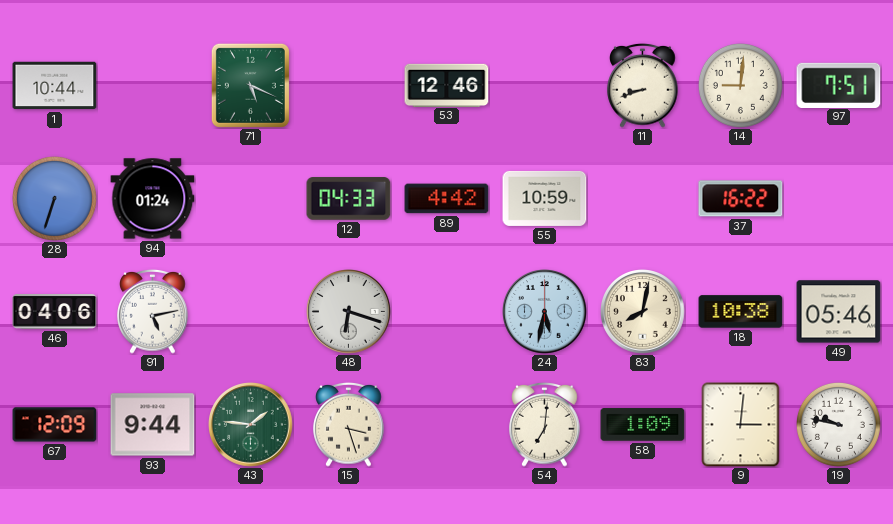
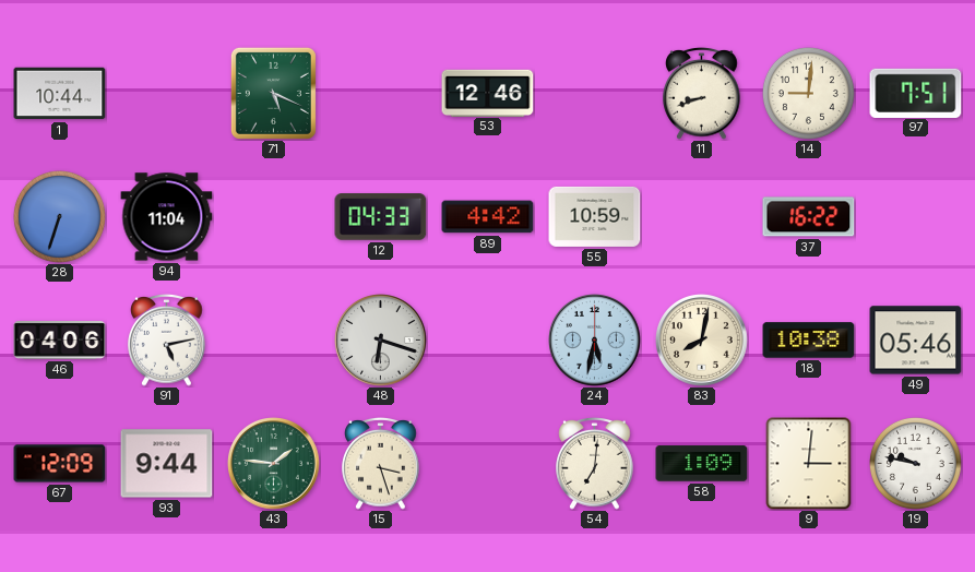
94: 01:24 -> 11:04
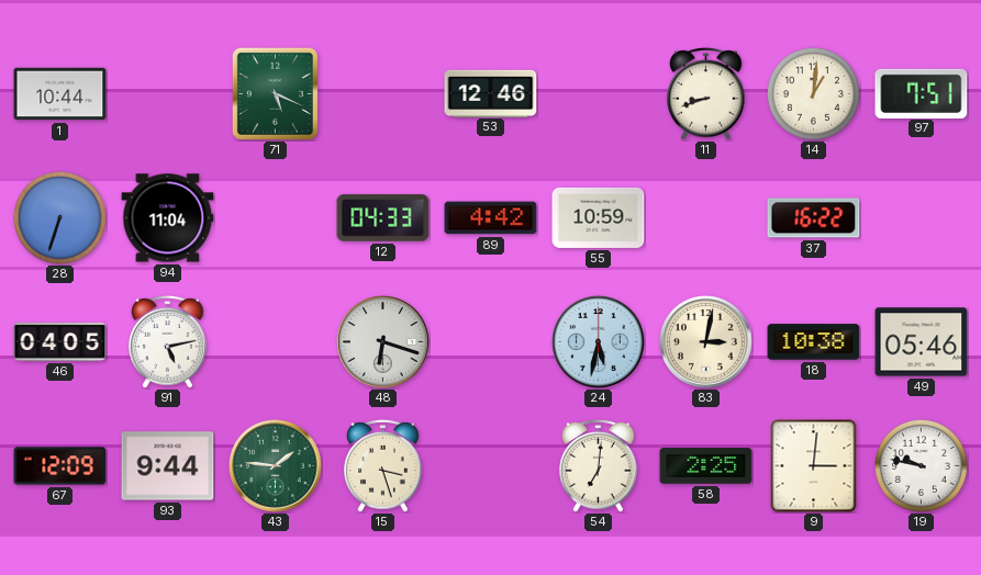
14: 9:01 -> 1:01
46: 04:06 -> 04:05
83: 8:02 -> 3:02
58: 1:09 -> 2:25
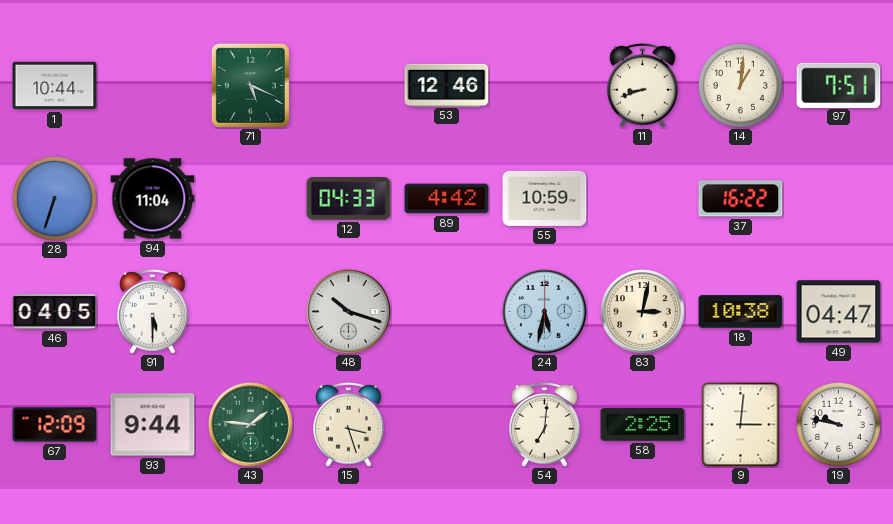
91: 5:13 -> 5:30
48: 6:18 -> 10:18
49: 05:46 -> 04:47
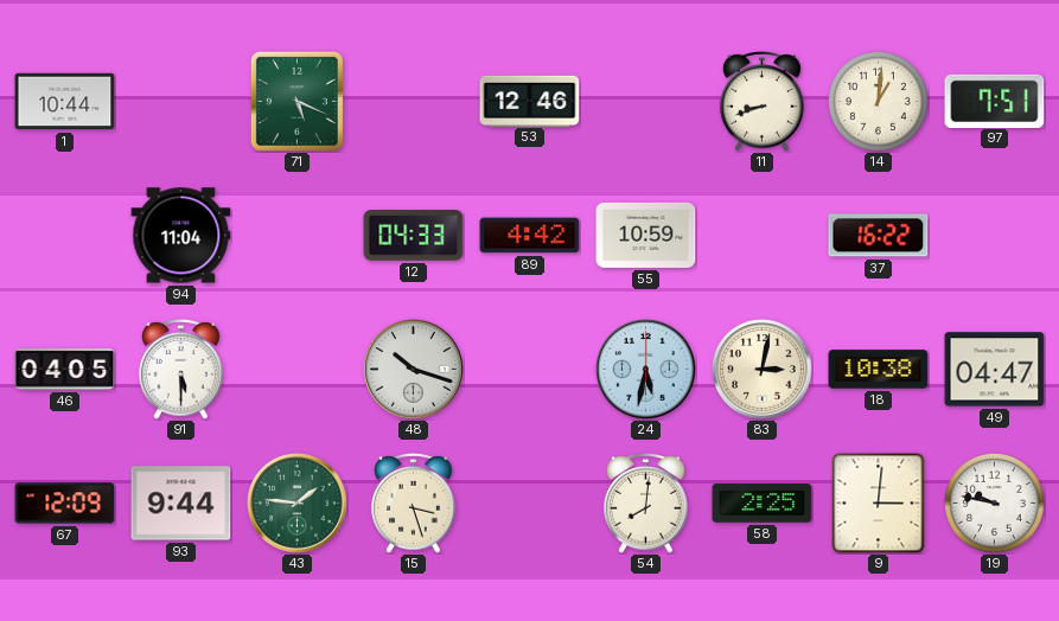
28: 6:33 -> none
54: 7:01 -> 8:01
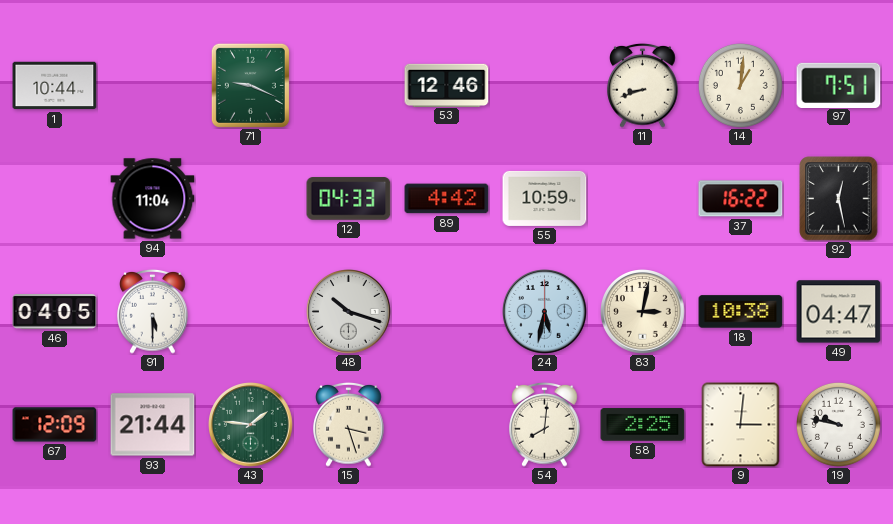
71: 5:19 -> 9:19
92: none -> 12:28
93: 9:44 -> 21:44
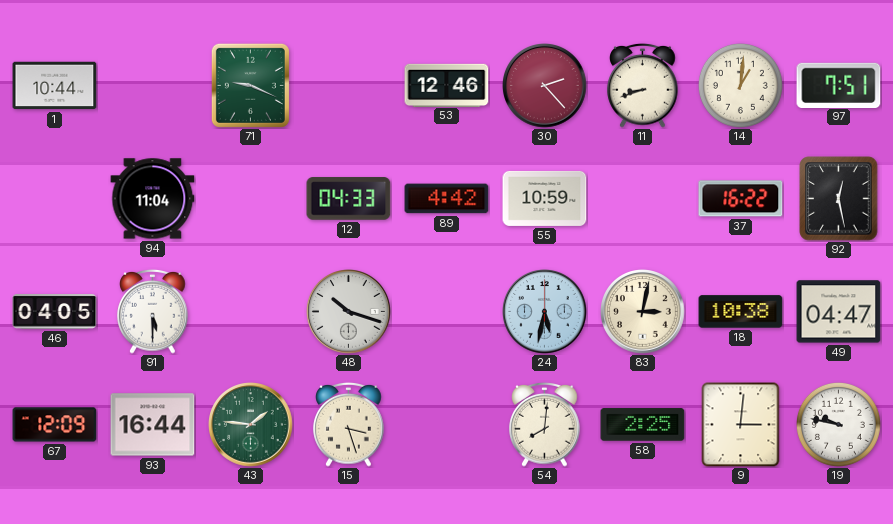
30: none -> 2:23
93: 21:44 -> 16:44
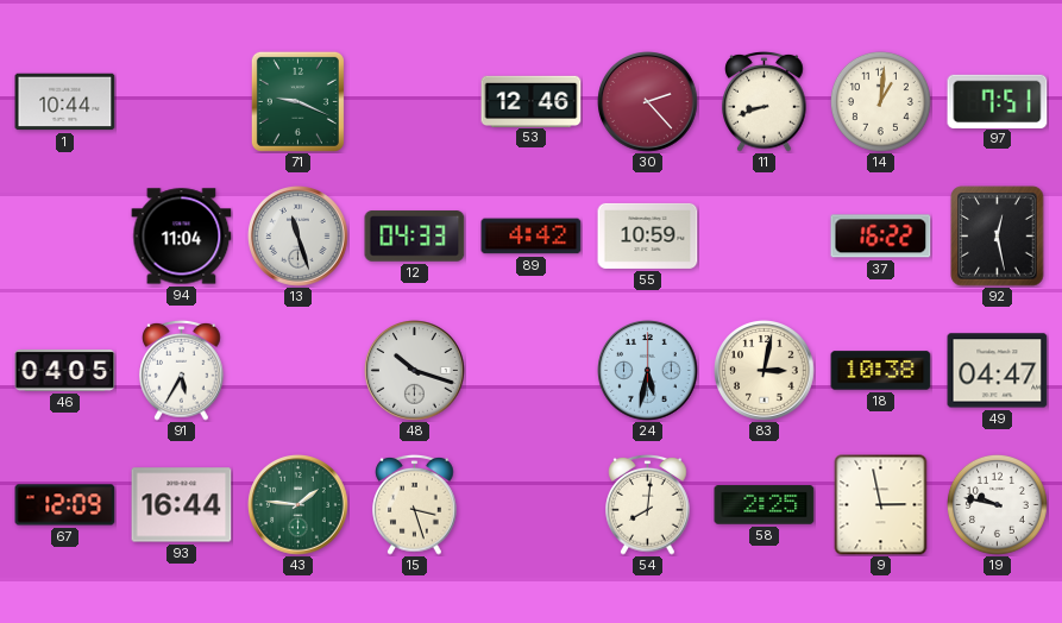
13: none -> 11:27
91: 5:30 -> 5:35
9: 3:01 -> 2:58
